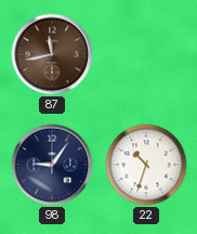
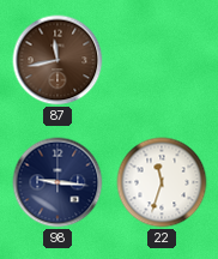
98: 9:06 -> 9:16
22: 10:33 -> 11:33
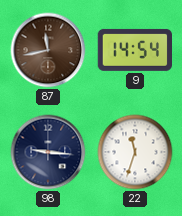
9: none -> 14:54
